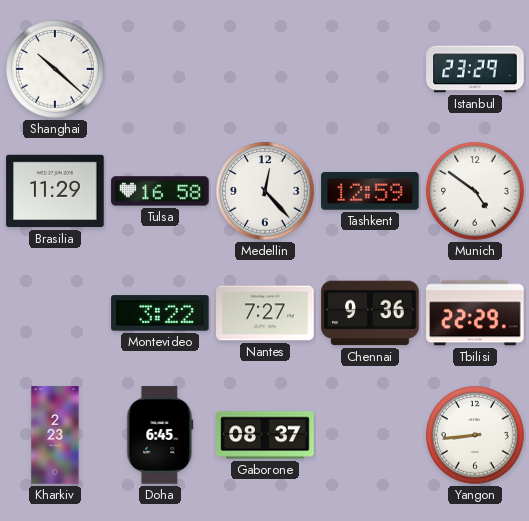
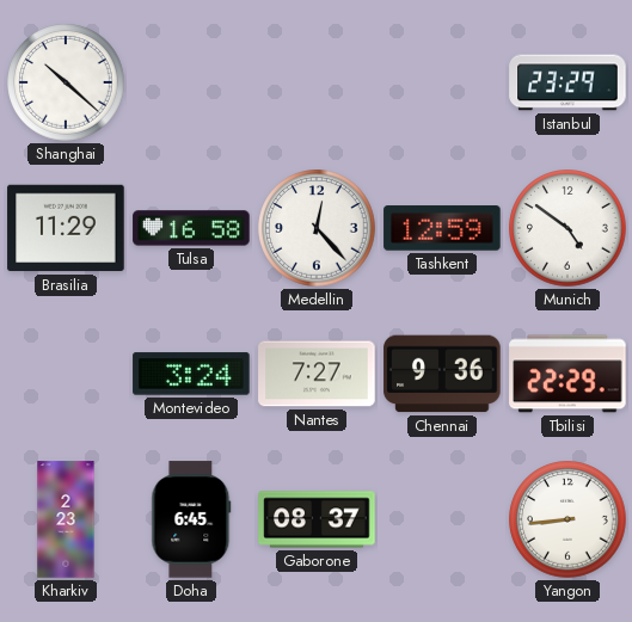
Montevideo: 3:22 -> 3:24
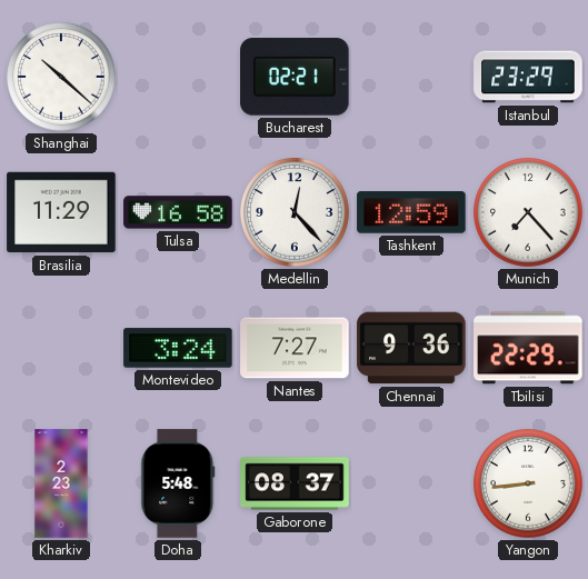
Bucharest: none -> 02:21
Munich: 4:51 -> 7:23
Doha: 6:45 -> 5:48
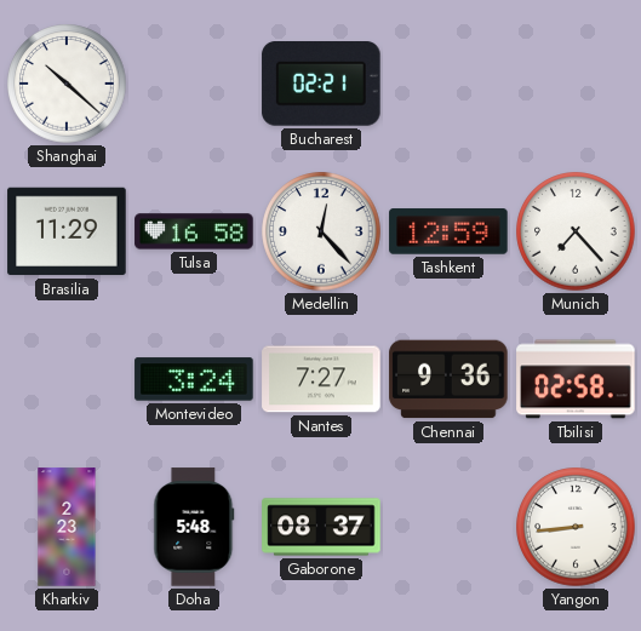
Istanbul: 23:29 -> none
Tbilisi: 22:29 -> 02:58
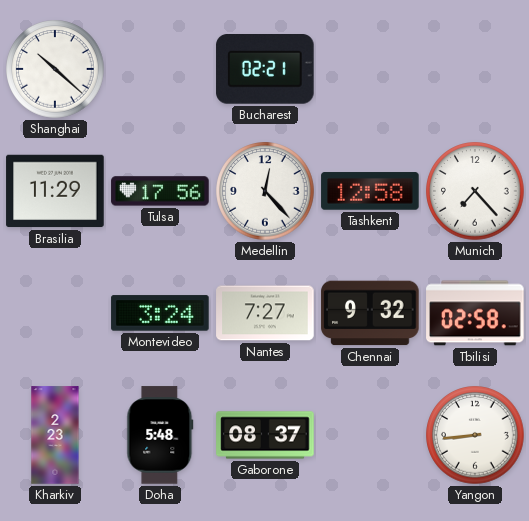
Tulsa: 16:58 -> 17:56
Tashkent: 12:59 -> 12:58
Chennai: 9:36 -> 9:32
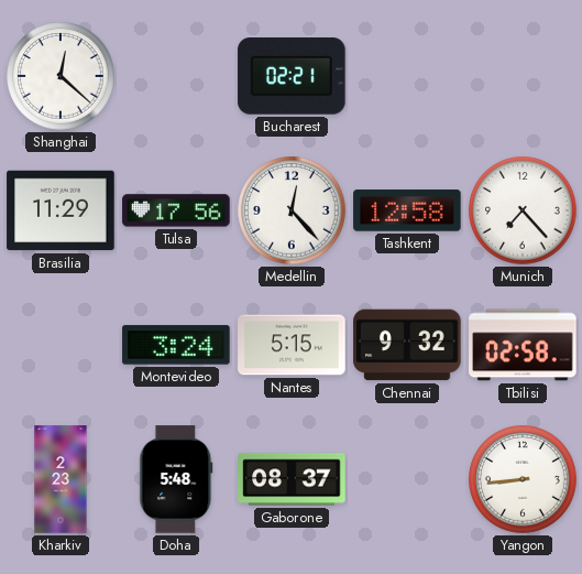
Shanghai: 10:22 -> 12:22
Nantes: 7:27 -> 5:15
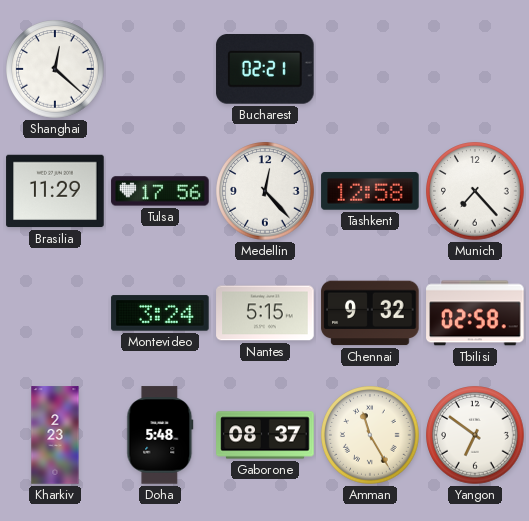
Amman: none -> 11:25
Yangon: 8:44 -> 6:51
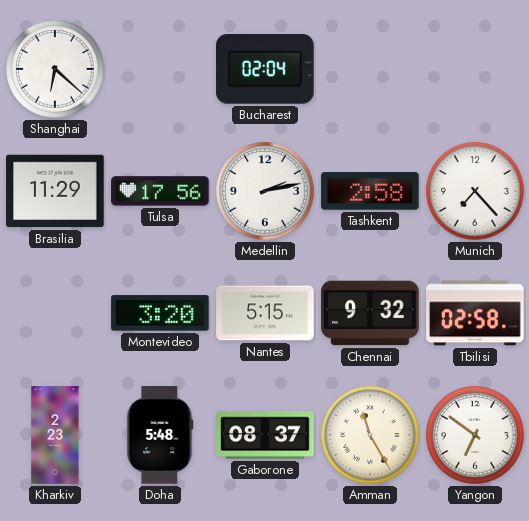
Shanghai: 12:22 -> 6:22
Bucharest: 02:21 -> 02:04
Medellin: 12:23 -> 2:13
Tashkent: 12:58 -> 2:58
Montevideo: 3:24 -> 3:20
